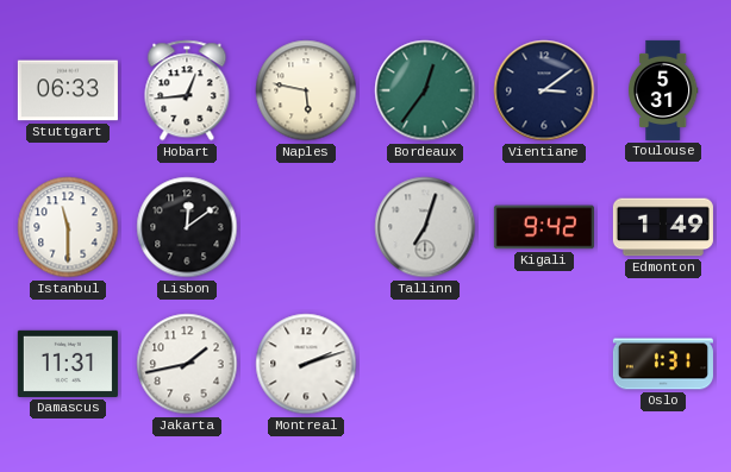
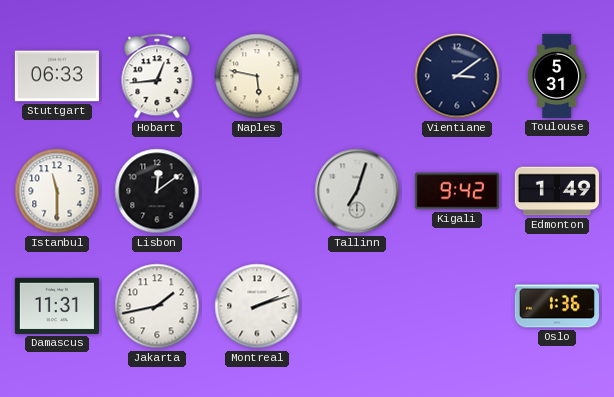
Bordeaux: 12:36 -> none
Oslo: 1:31 -> 1:36
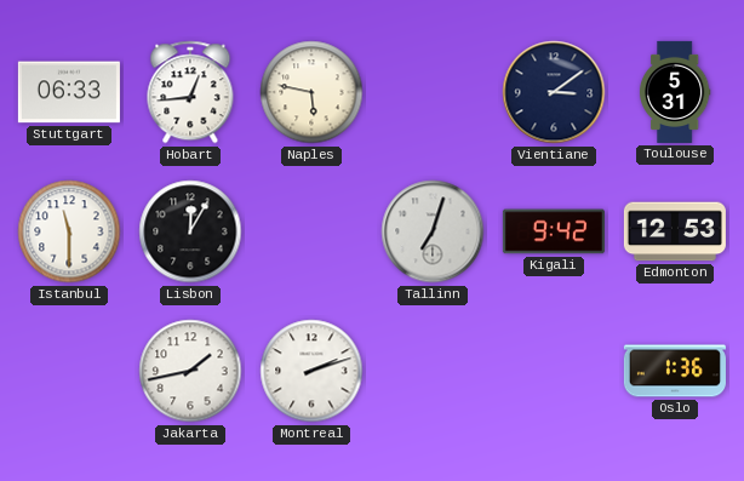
Lisbon: 12:09 -> 12:05
Edmonton: 1:49 -> 12:53
Damascus: 11:31 -> none
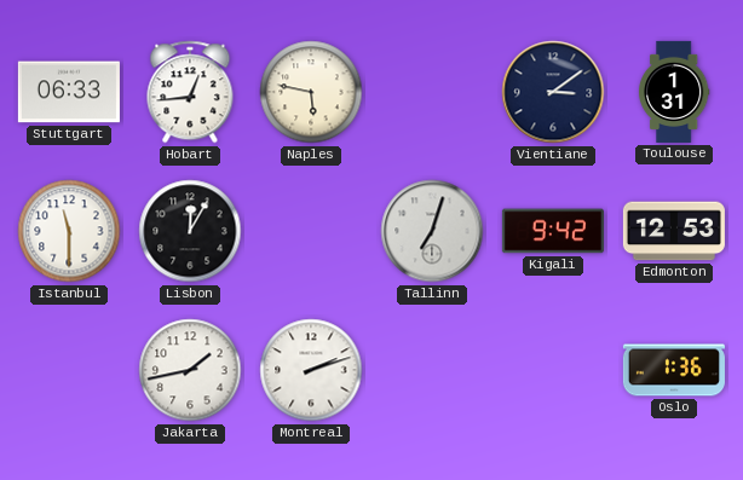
Toulouse: 5:31 -> 1:31
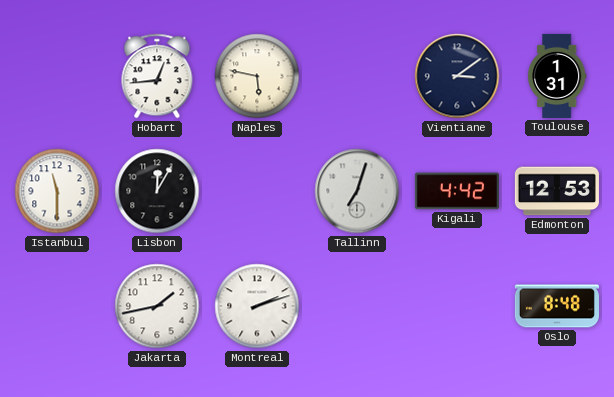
Stuttgart: 06:33 -> none
Kigali: 9:42 -> 4:42
Oslo: 1:36 -> 8:48
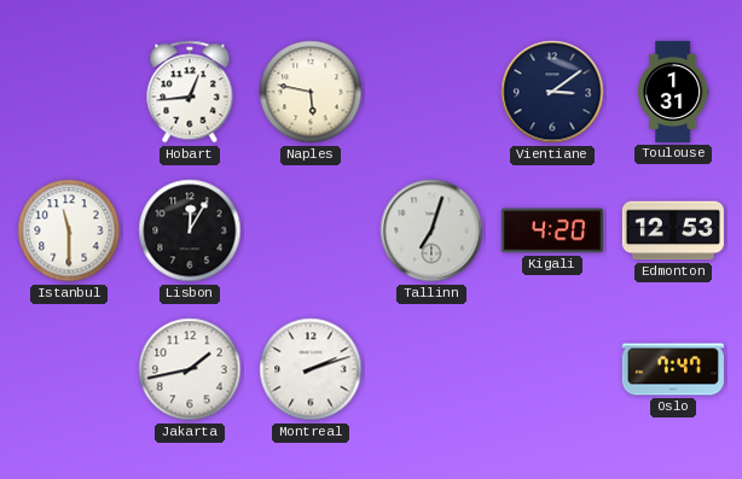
Kigali: 4:42 -> 4:20
Oslo: 8:48 -> 7:47
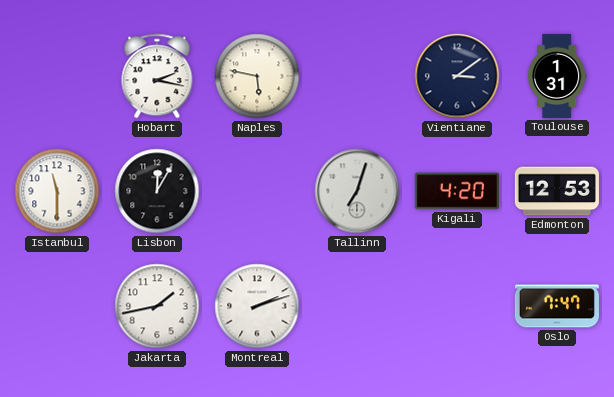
Hobart: 12:44 -> 2:17
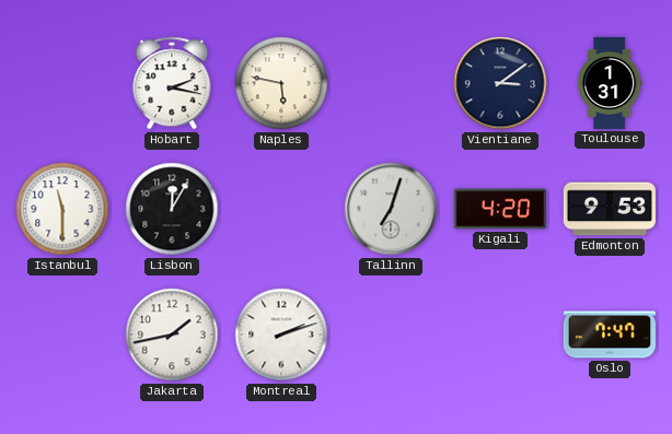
Edmonton: 12:53 -> 9:53
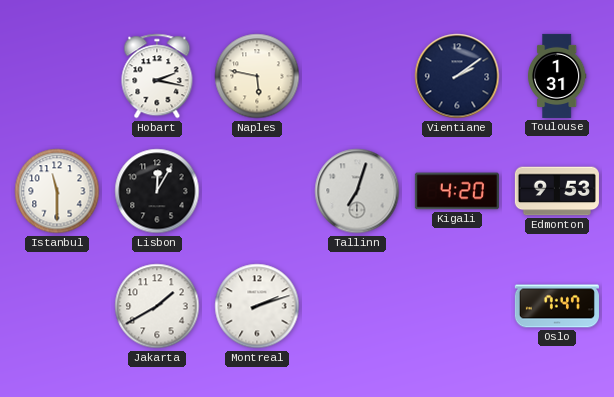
Vientiane: 3:09 -> 2:09
Jakarta: 1:43 -> 1:40
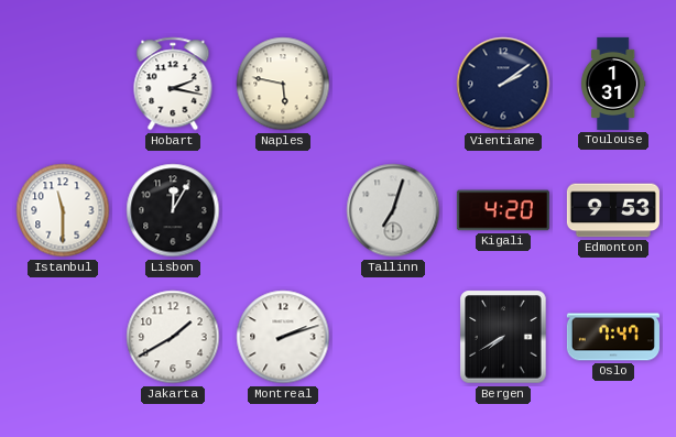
Bergen: none -> 7:40
